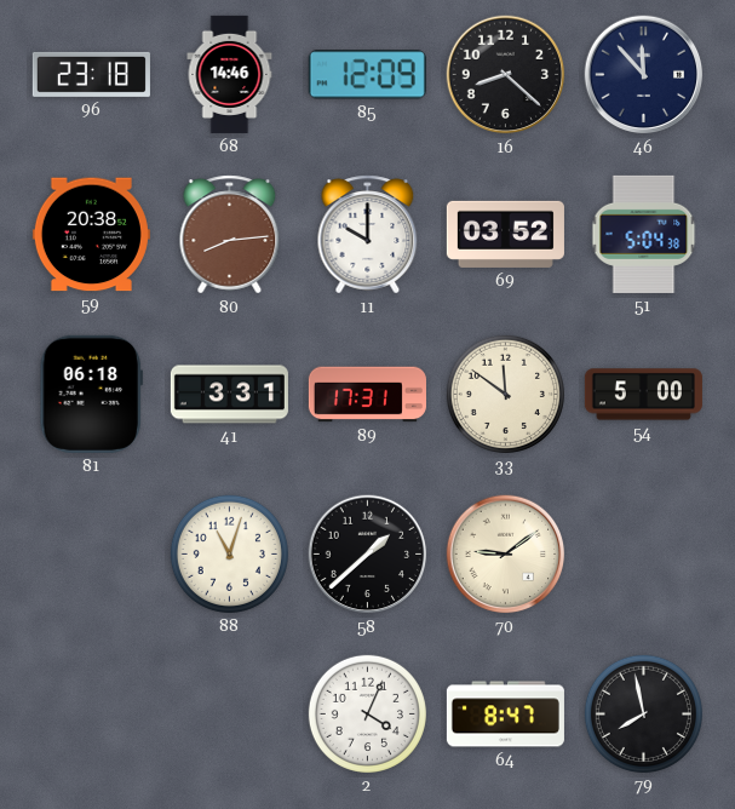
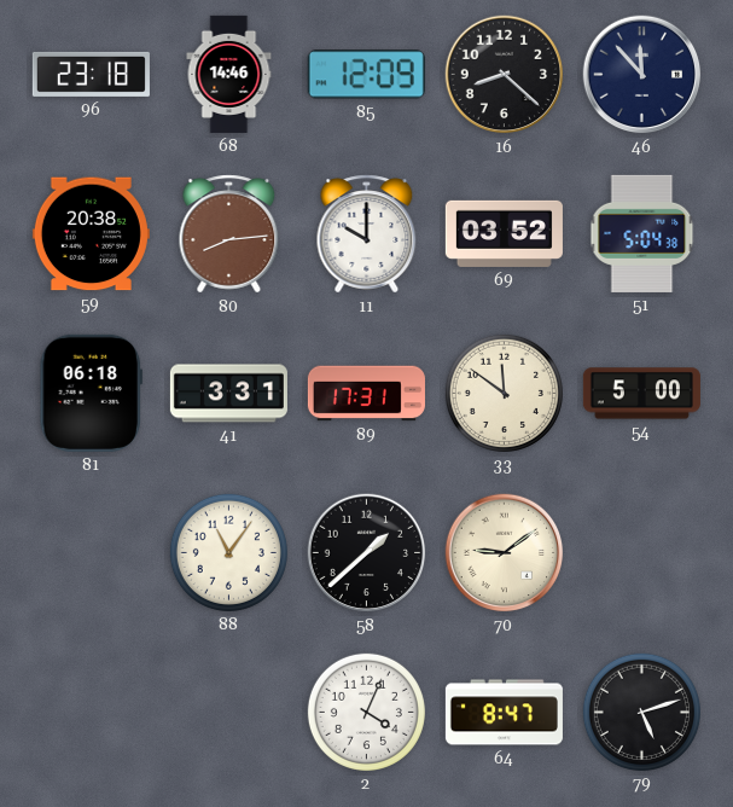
88: 11:03 -> 11:06
79: 7:58 -> 5:12
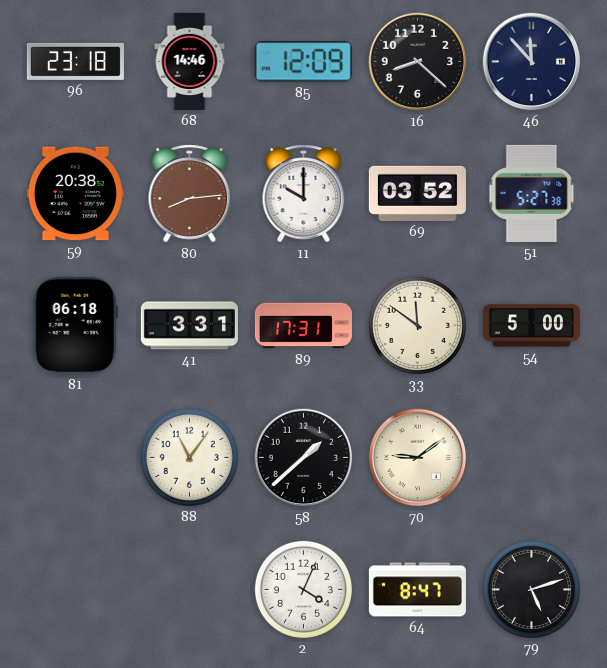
51: 5:04 -> 5:27
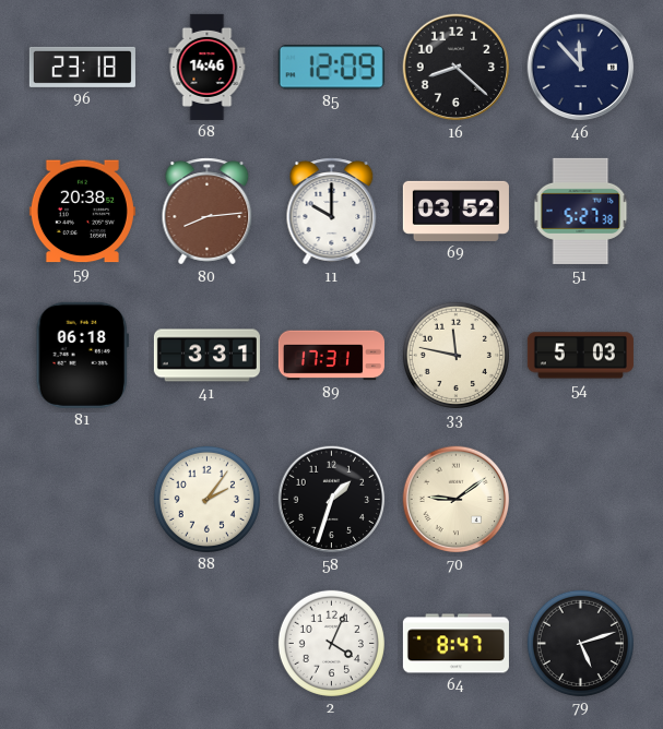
33: 11:51 -> 11:47
54: 5:00 -> 5:03
88: 11:06 -> 2:06
58: 1:38 -> 1:33
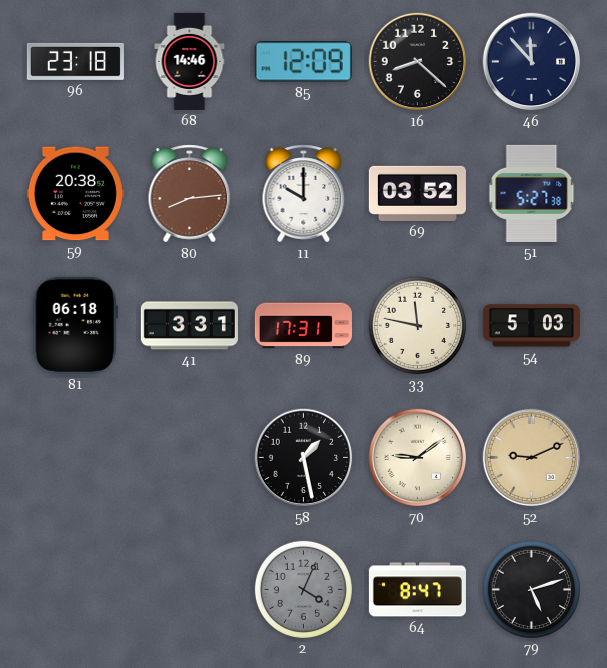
88: 2:06 -> none
58: 1:33 -> 1:28
52: none -> 9:11
2 dial: white -> grey
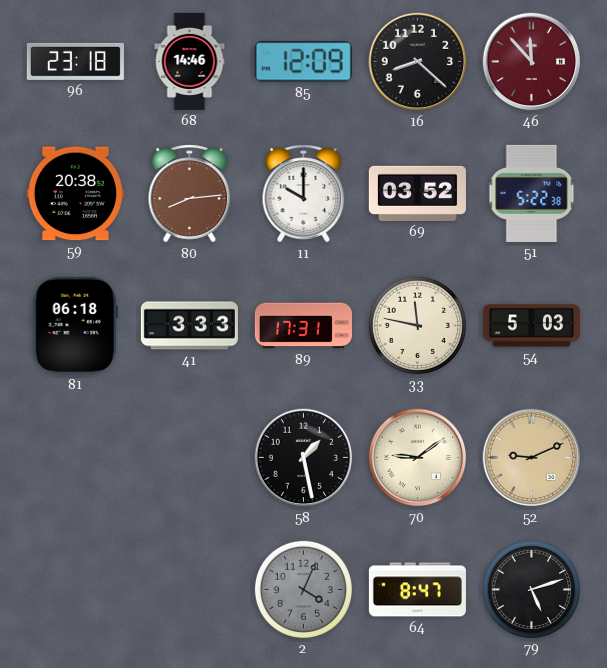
46 dial: navy -> burgundy
51: 5:27 -> 5:22
41: 3:31 -> 3:33
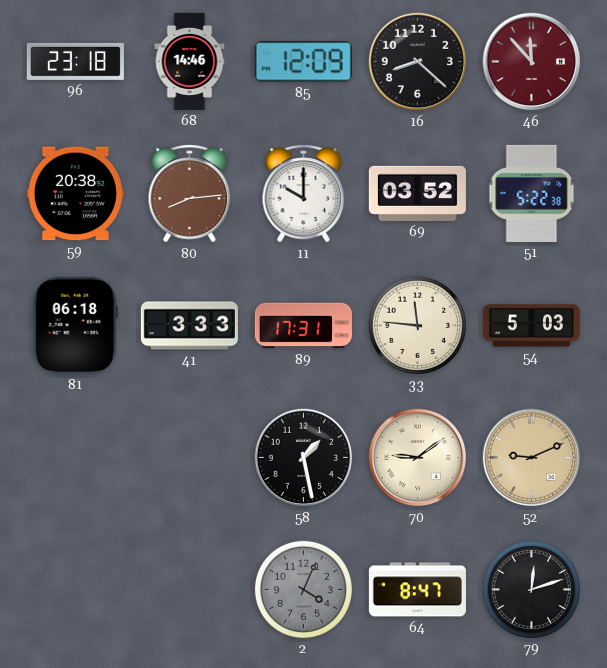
33: 11:47 -> 11:46
79: 5:12 -> 12:12
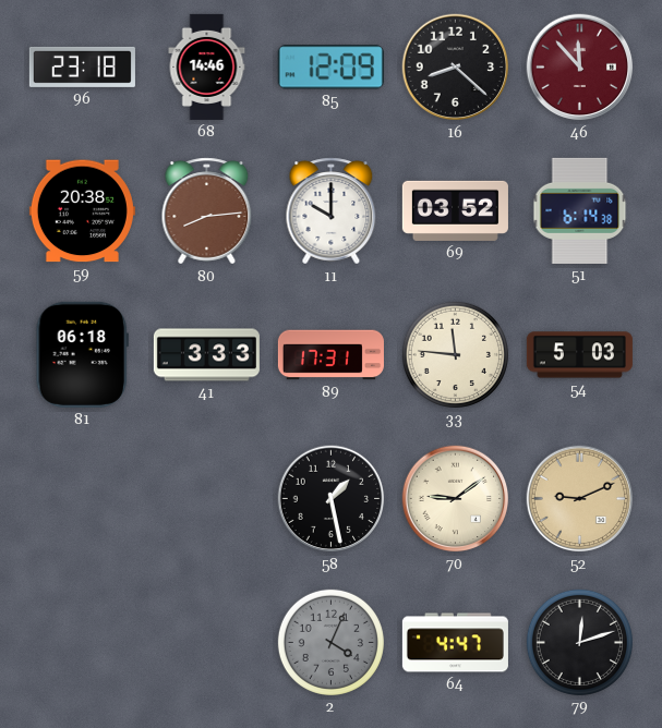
51: 5:22 -> 6:14
64: 8:47 -> 4:47
